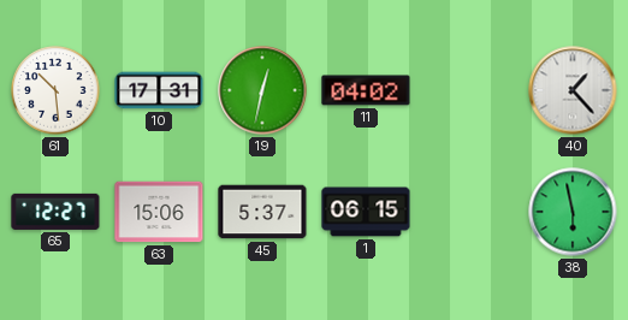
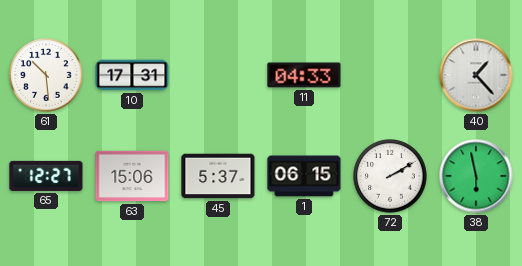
19: 12:32 -> none
11: 04:02 -> 04:33
72: none -> 2:10
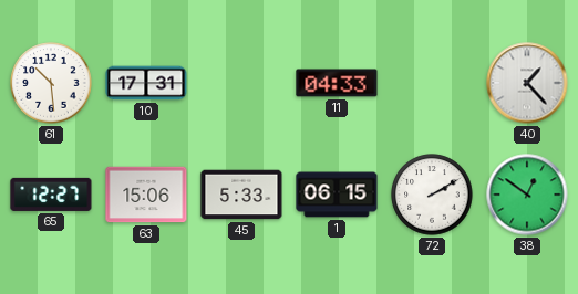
45: 5:37 -> 5:33
38: 5:58 -> 12:51
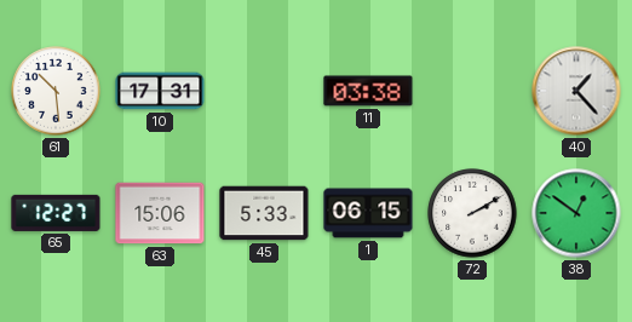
11: 04:33 -> 03:38
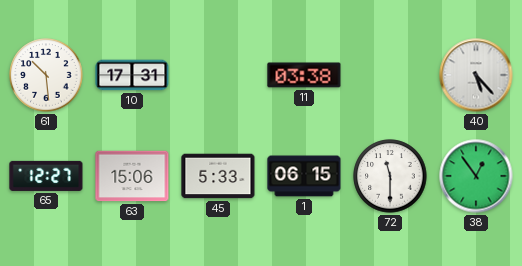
40: 1:23 -> 5:23
72: 2:10 -> 11:30
38: 12:51 -> 12:54
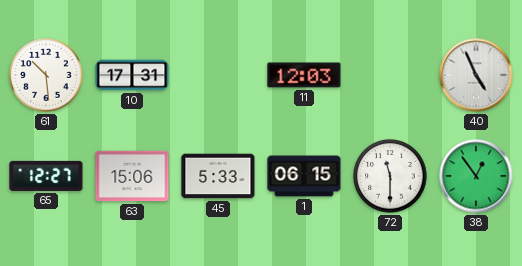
11: 03:38 -> 12:03
40: 5:23 -> 4:56
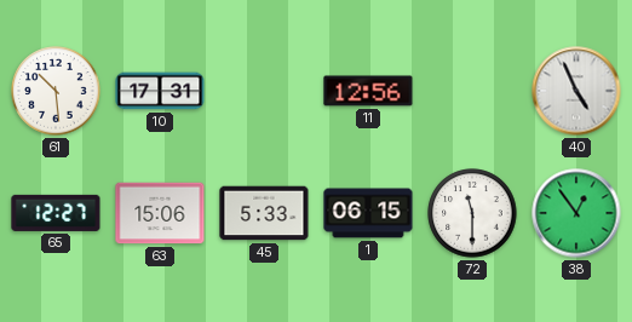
11: 12:03 -> 12:56
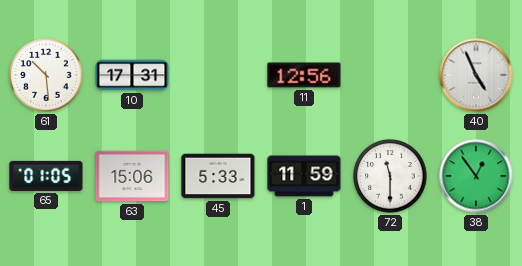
65: 12:27 -> 01:05
1: 06:15 -> 11:59
